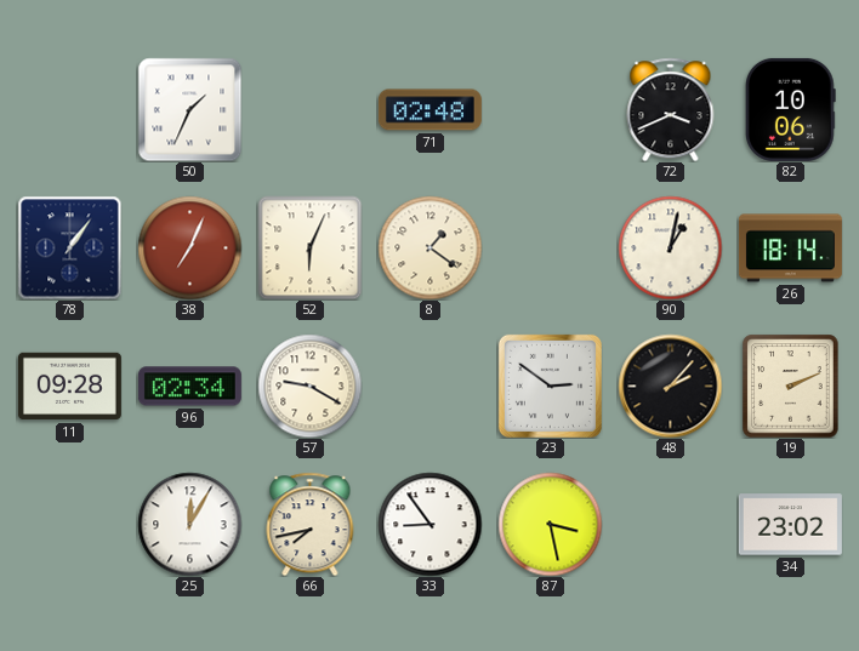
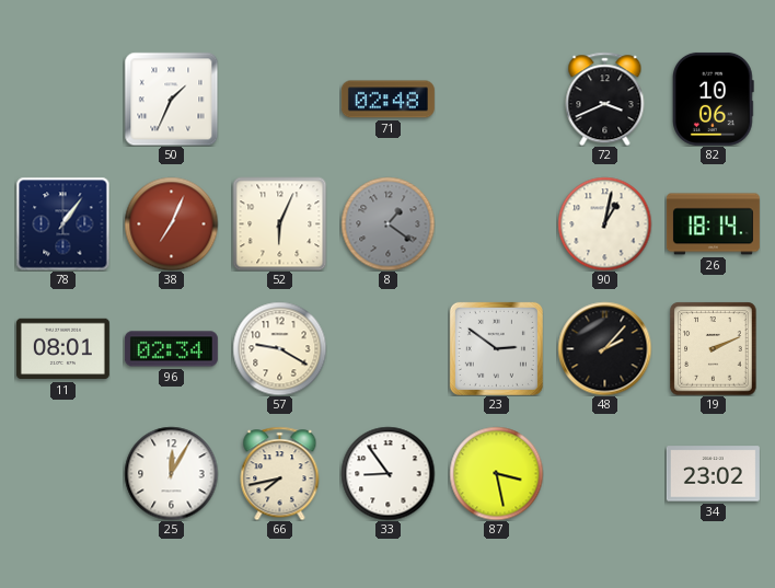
8 dial: cream -> grey
11: 09:28 -> 08:01
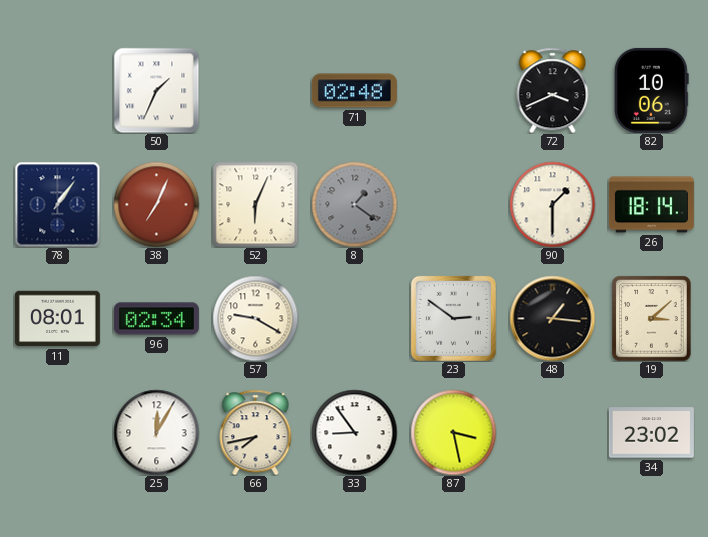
90: 1:02 -> 1:30
48: 2:07 -> 1:16
19: 2:11 -> 3:08
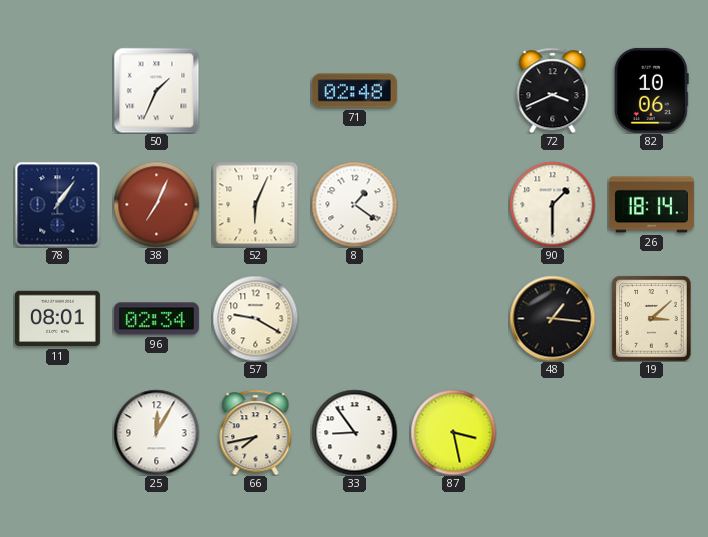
8 dial: grey -> white
23: 2:51 -> none
34: 23:02 -> none
